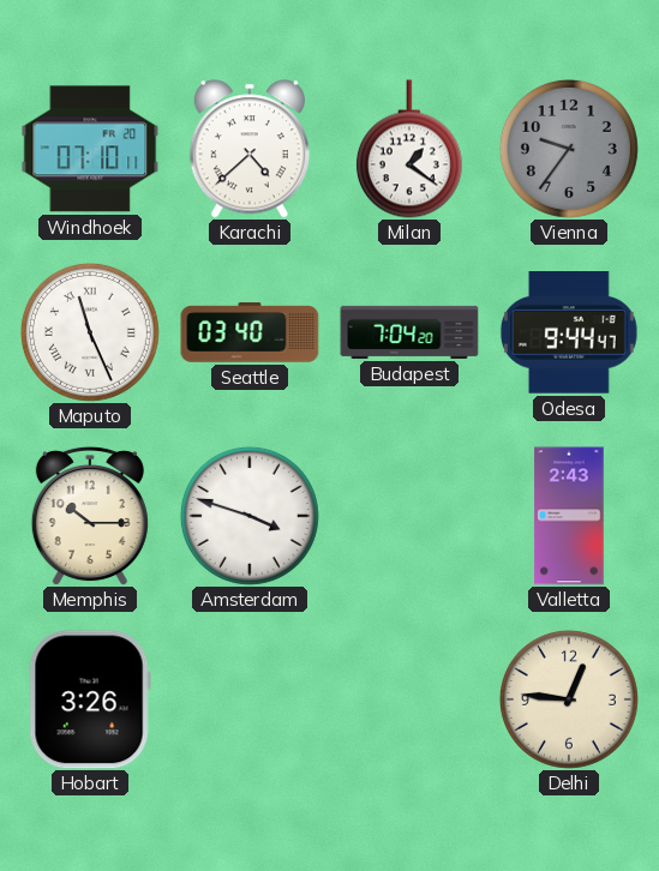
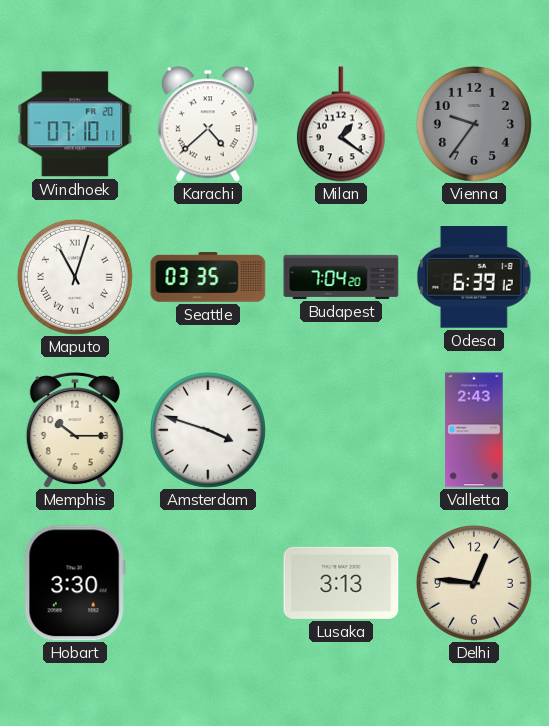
Maputo: 11:26 -> 11:03
Seattle: 03:40 -> 03:35
Odesa: 9:44 -> 6:39
Hobart: 3:26 -> 3:30
Lusaka: none -> 3:13
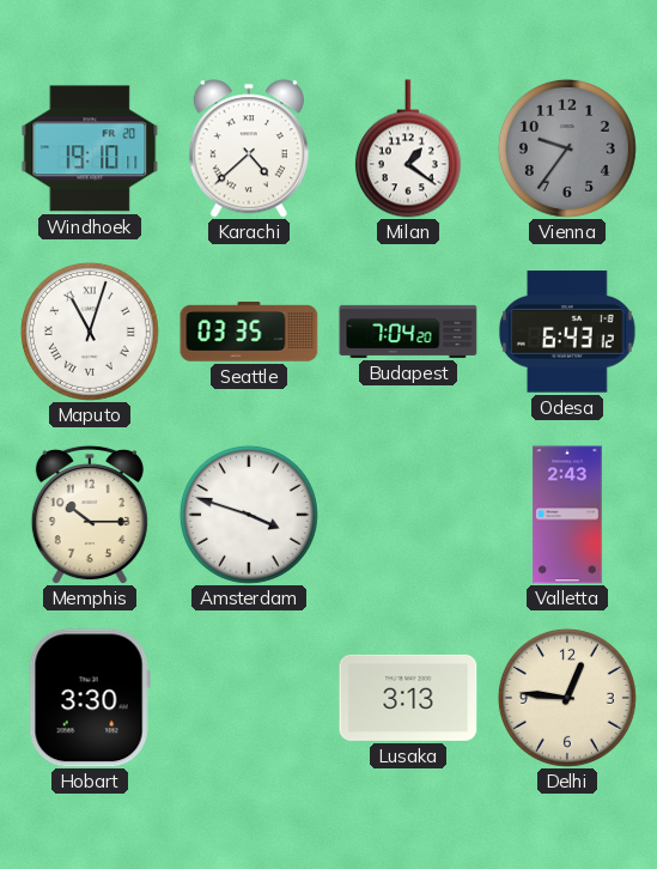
Windhoek: 07:10 -> 19:10
Odesa: 6:39 -> 6:43
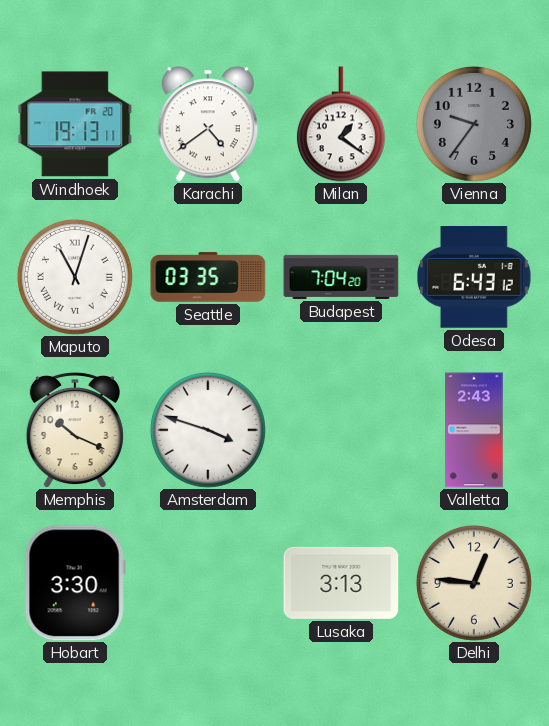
Windhoek: 19:10 -> 19:13
Karachi: 4:38 -> 4:39
Memphis: 10:15 -> 10:19
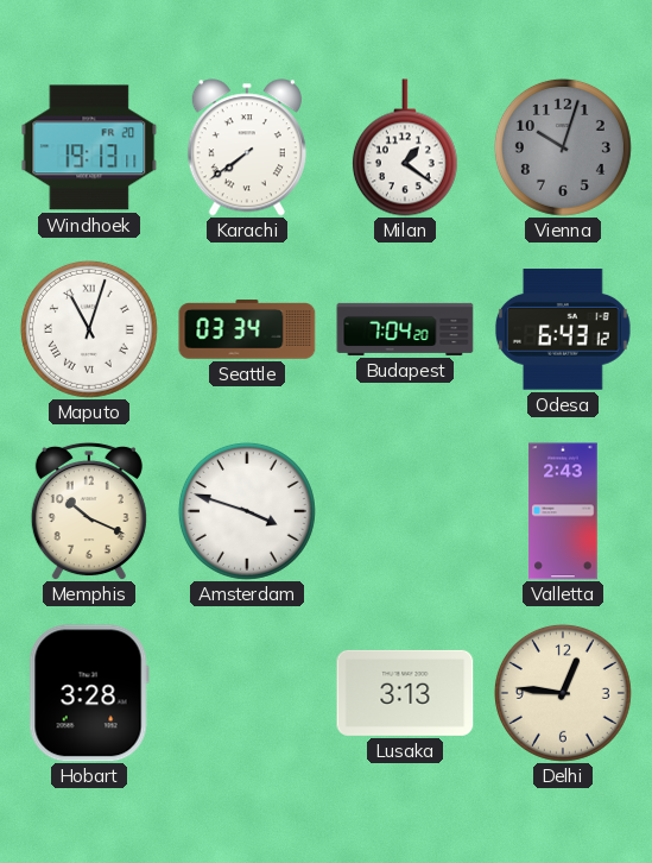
Karachi: 4:39 -> 7:39
Vienna: 9:36 -> 10:03
Seattle: 03:35 -> 03:34
Hobart: 3:30 -> 3:28
